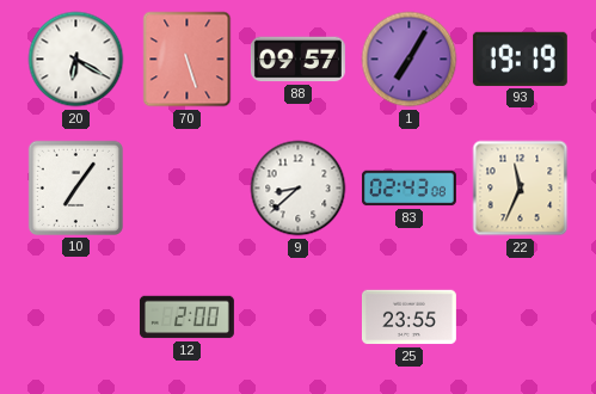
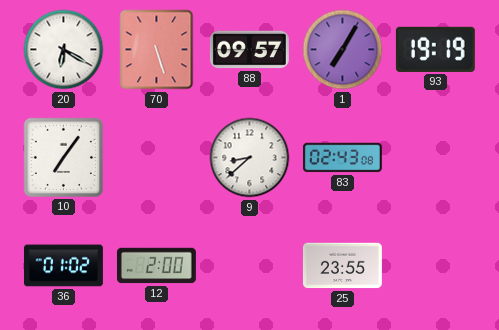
22: 11:34 -> none
36: none -> 01:02
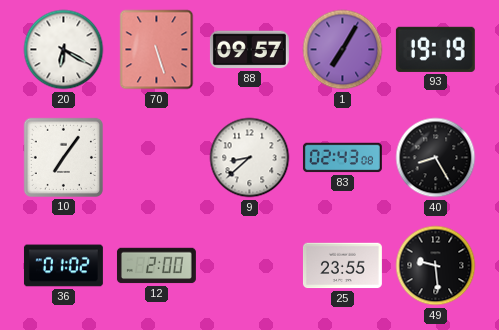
40: none -> 8:25
49: none -> 9:29
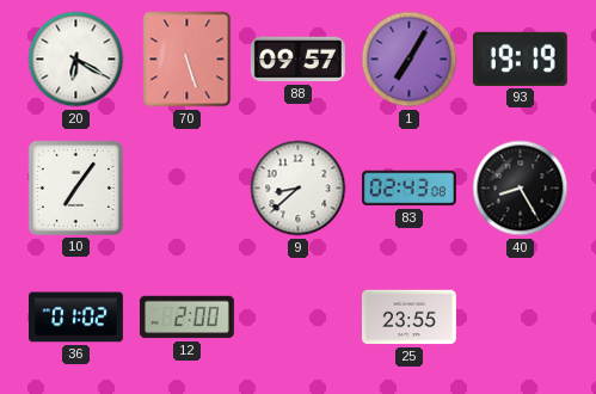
49: 9:29 -> none
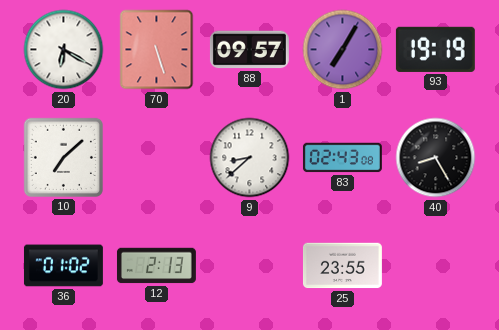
10: 7:06 -> 7:08
12: 2:00 -> 2:13
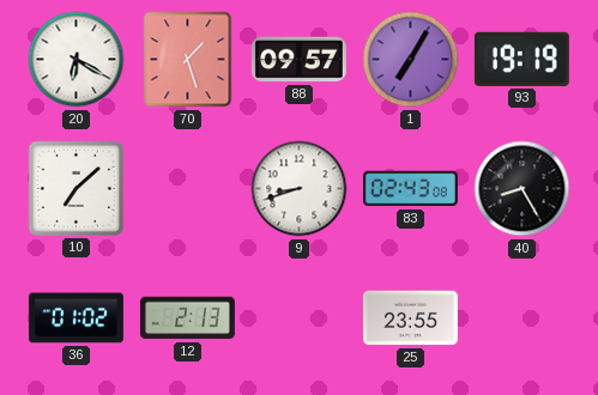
70: 5:27 -> 1:27
9: 8:38 -> 8:42
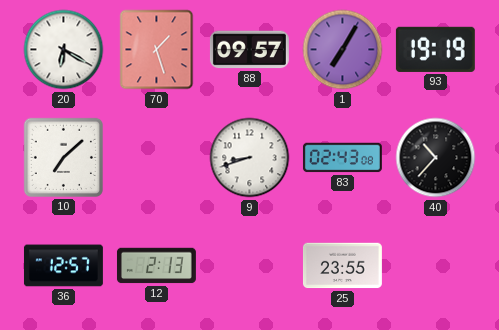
40: 8:25 -> 10:37
36: 01:02 -> 12:57
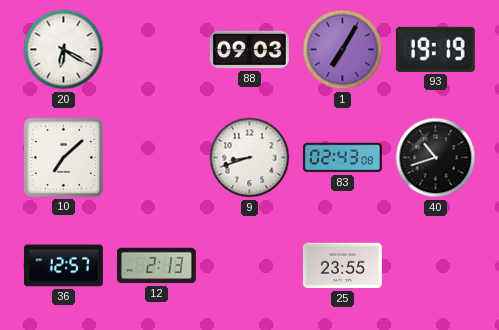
70: 1:27 -> none
88: 09:57 -> 09:03
40: 10:37 -> 10:42
